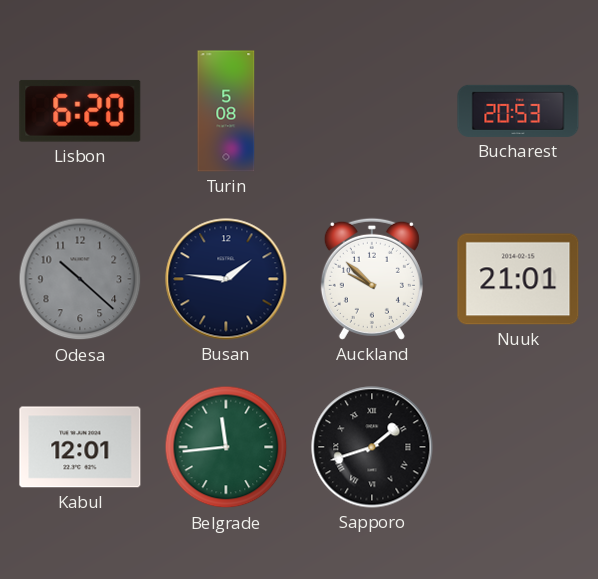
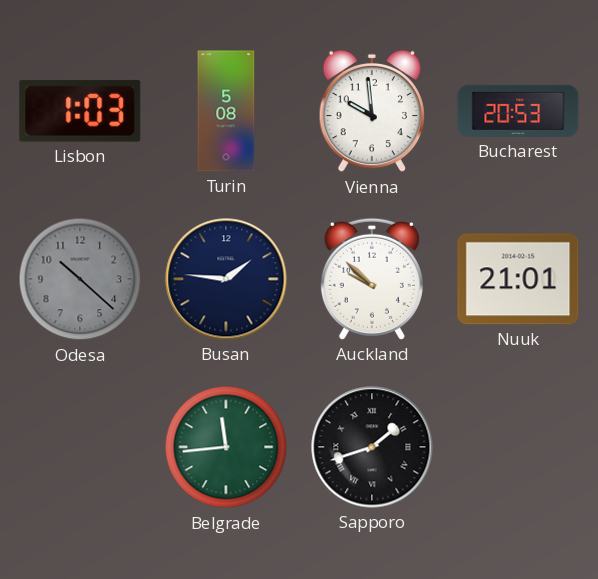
Lisbon: 6:20 -> 1:03
Vienna: none -> 9:59
Kabul: 12:01 -> none
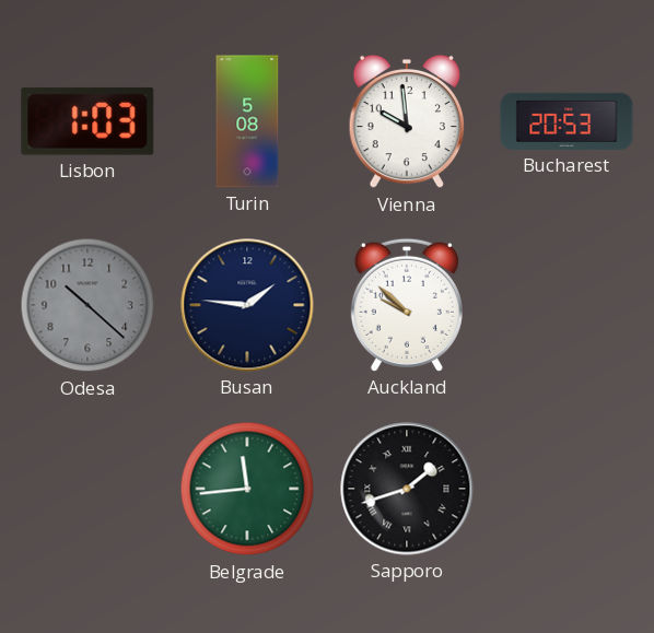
Nuuk: 21:01 -> none
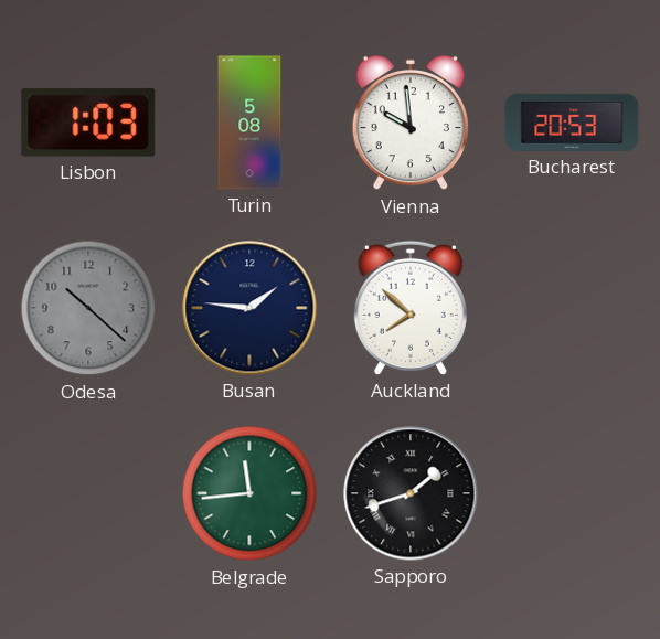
Auckland: 9:52 -> 7:52
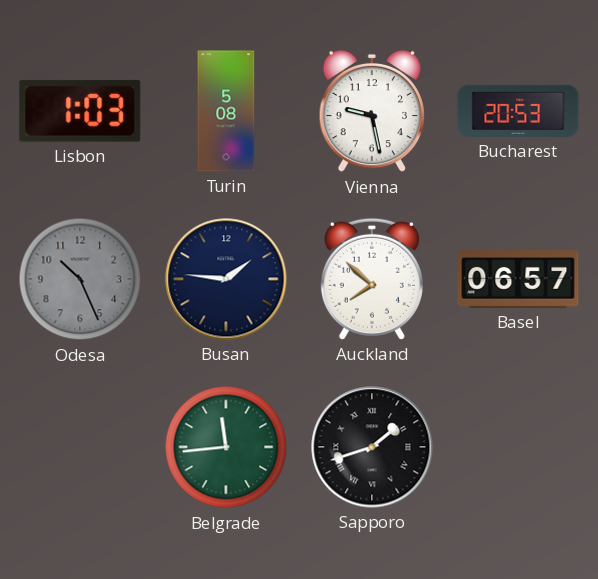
Vienna: 9:59 -> 9:28
Odesa: 10:22 -> 10:26
Basel: none -> 06:57
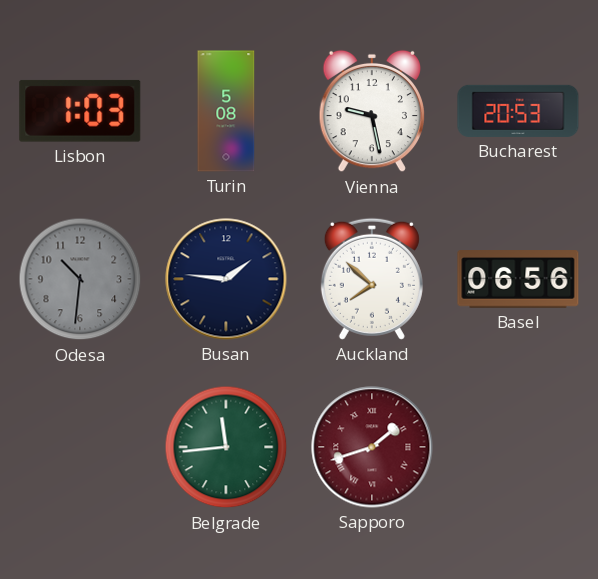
Odesa: 10:26 -> 10:31
Basel: 06:57 -> 06:56
Sapporo dial: black -> burgundy
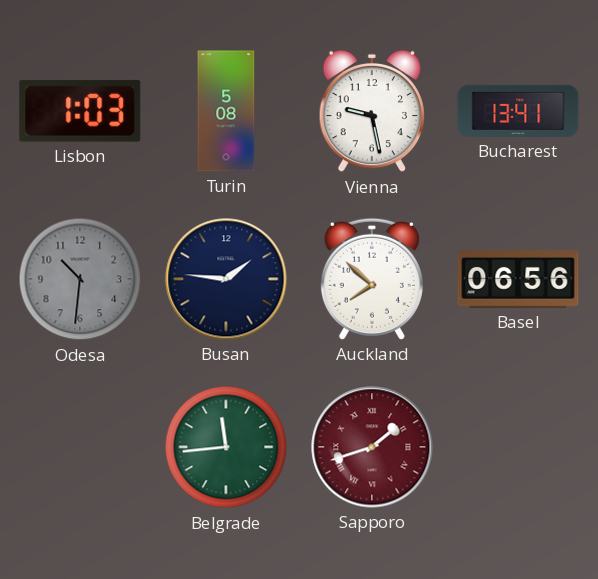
Bucharest: 20:53 -> 13:41
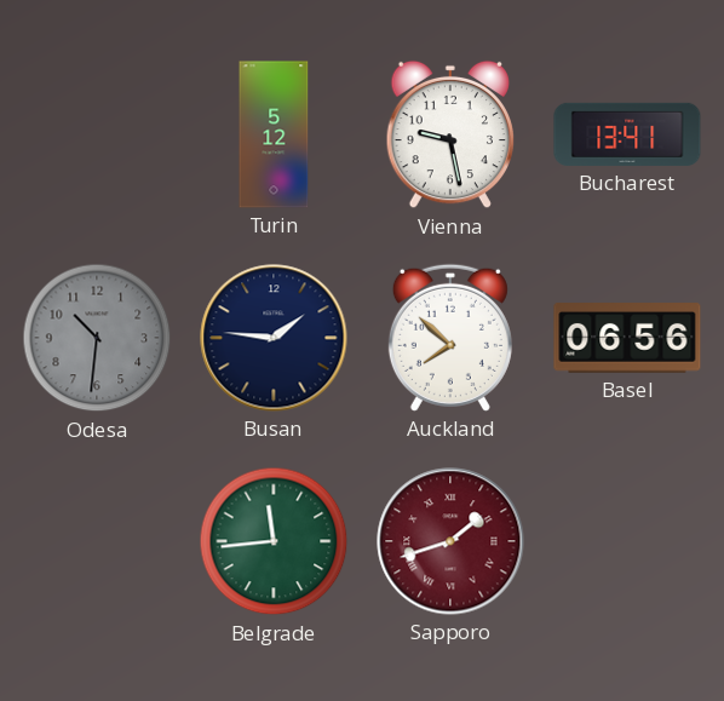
Lisbon: 1:03 -> none
Turin: 5:08 -> 5:12
